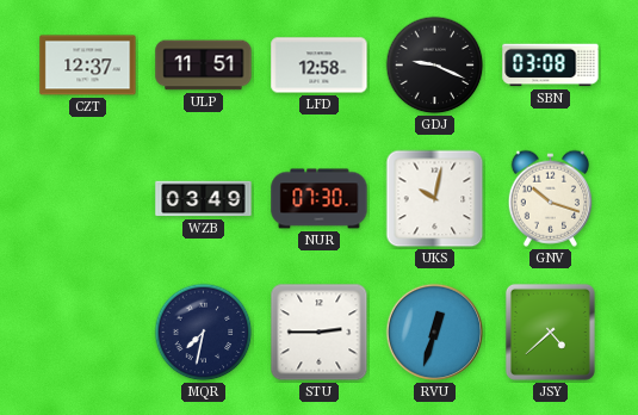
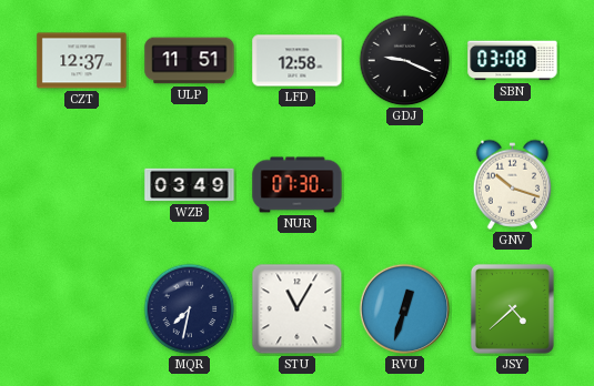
UKS: 10:02 -> none
STU: 2:45 -> 11:05
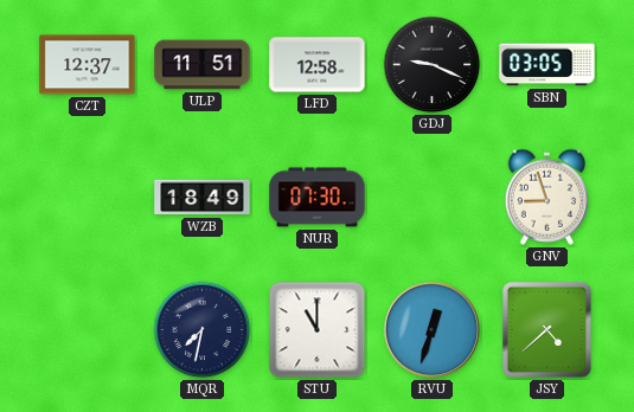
SBN: 03:08 -> 03:05
WZB: 03:49 -> 18:49
GNV: 10:18 -> 8:57
STU: 11:05 -> 11:00
